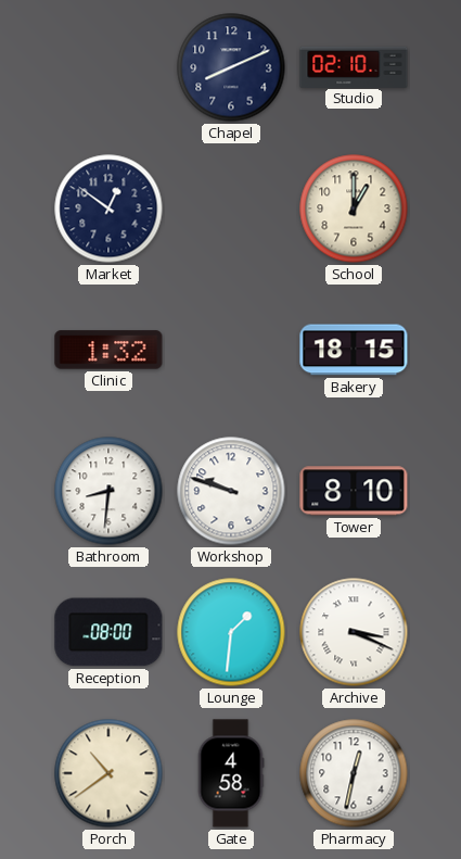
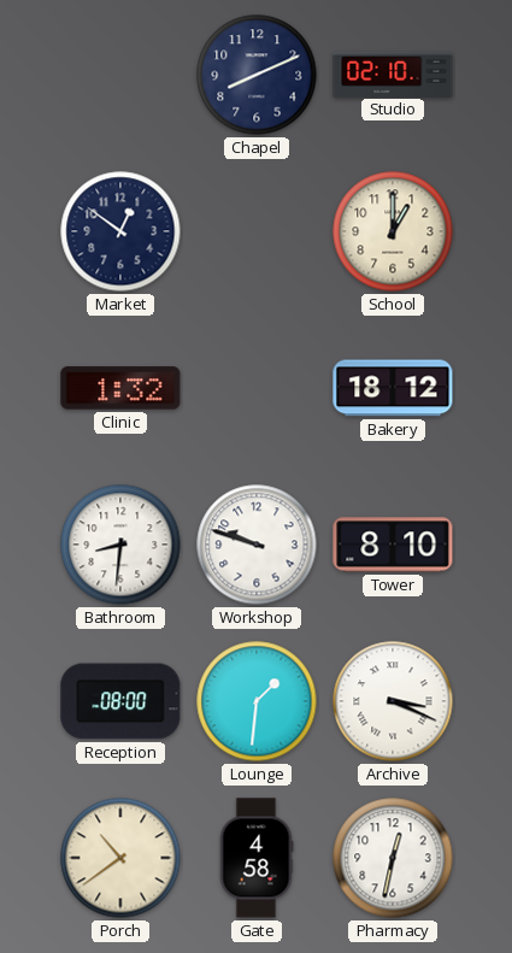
Bakery: 18:15 -> 18:12
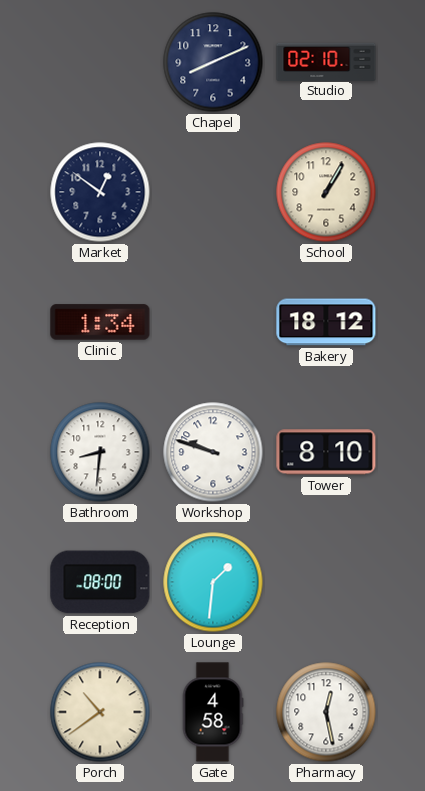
School: 1:00 -> 1:05
Clinic: 1:32 -> 1:34
Archive: 3:19 -> none
Pharmacy: 12:32 -> 12:28
